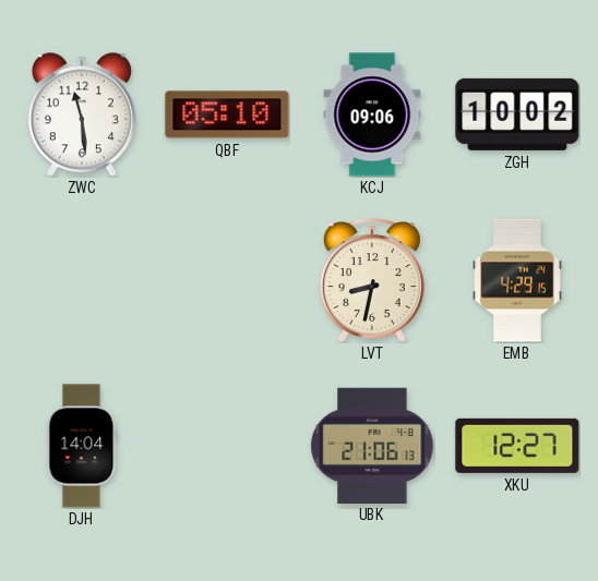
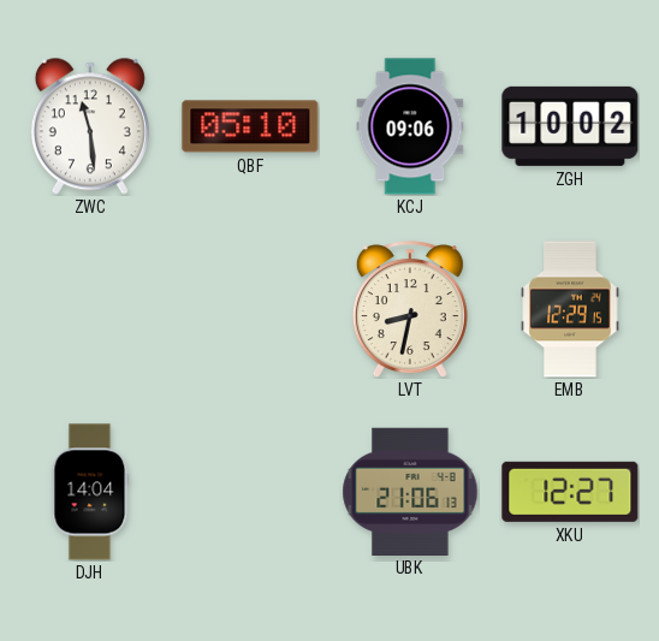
EMB: 4:29 -> 12:29
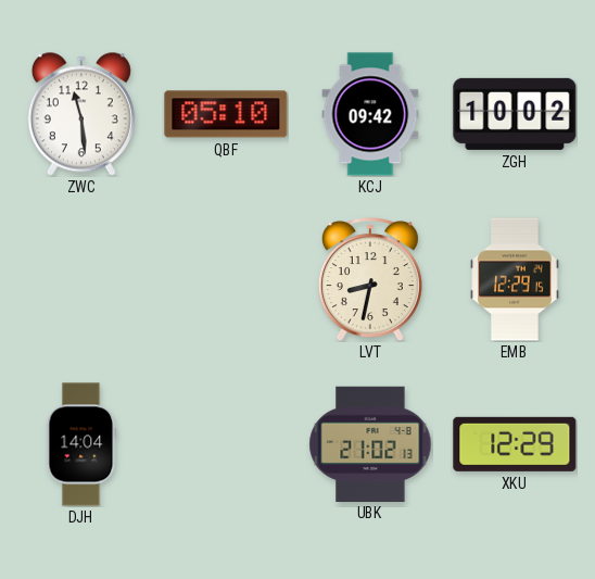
KCJ: 09:06 -> 09:42
UBK: 21:06 -> 21:02
XKU: 12:27 -> 12:29
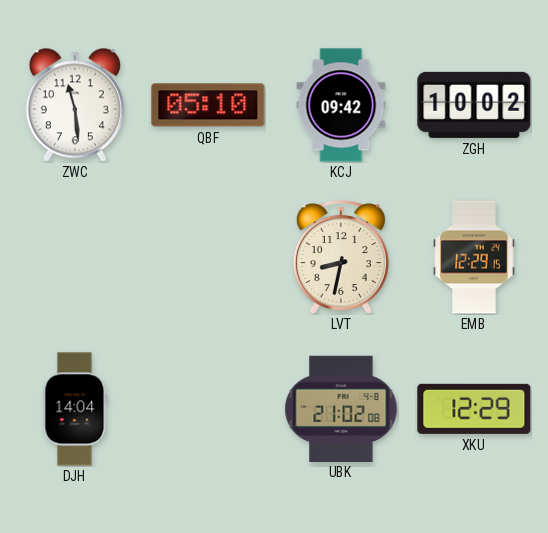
UBK: 21:02:13 -> 21:02:08
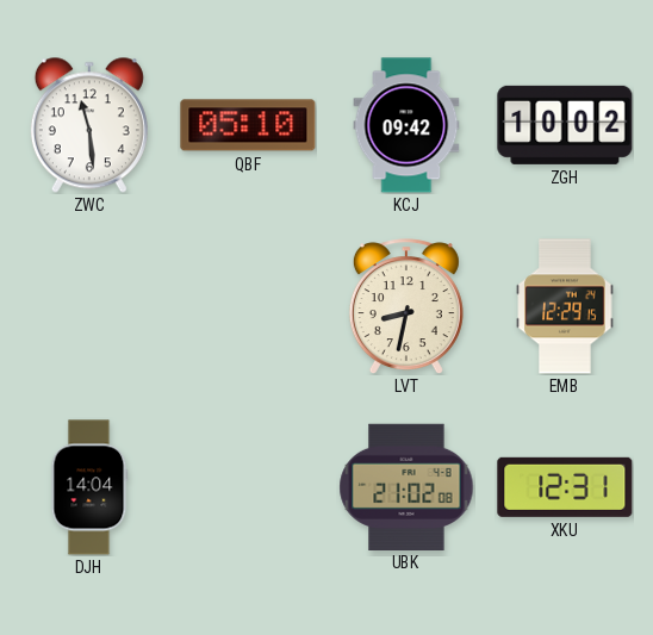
XKU: 12:29 -> 12:31
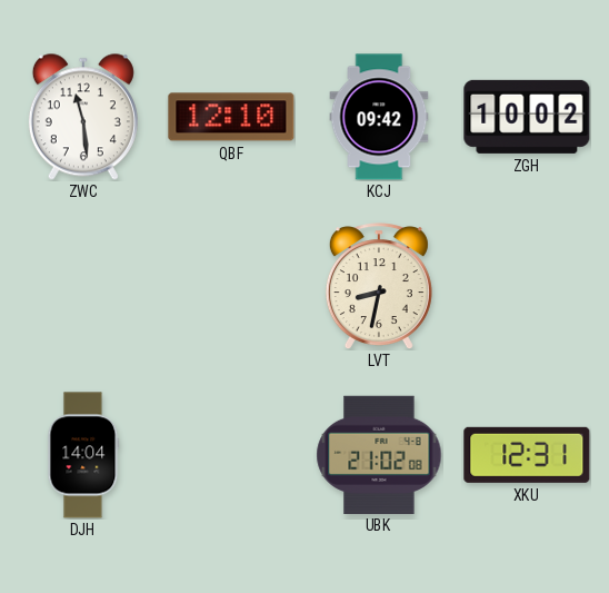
QBF: 05:10 -> 12:10
EMB: 12:29 -> none
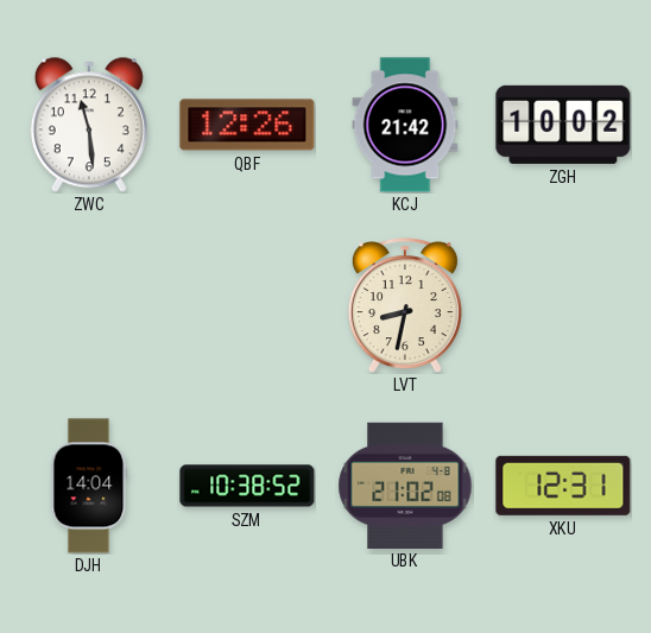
QBF: 12:10 -> 12:26
KCJ: 09:42 -> 21:42
SZM: none -> 10:38
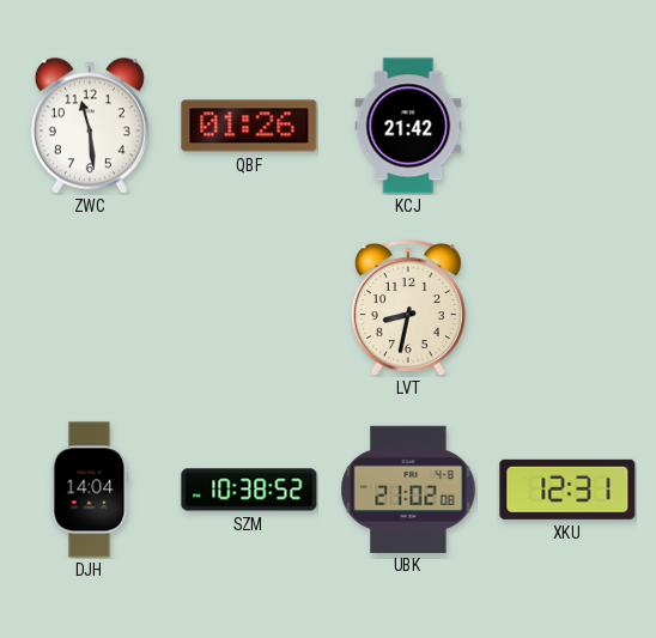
QBF: 12:26 -> 01:26
ZGH: 10:02 -> none
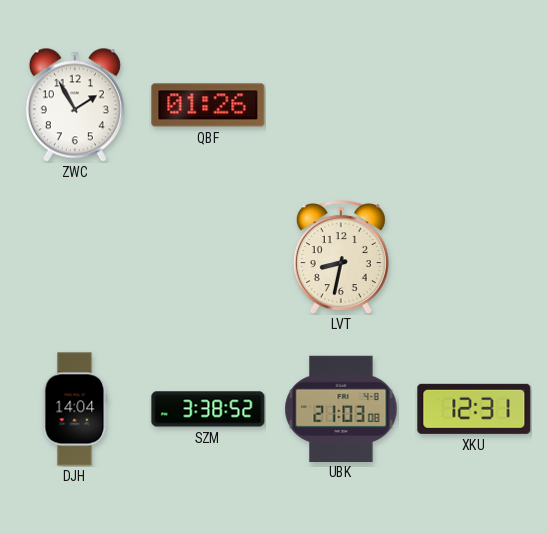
ZWC: 11:29 -> 1:55
KCJ: 21:42 -> none
SZM: 10:38 -> 3:38
UBK: 21:02 -> 21:03
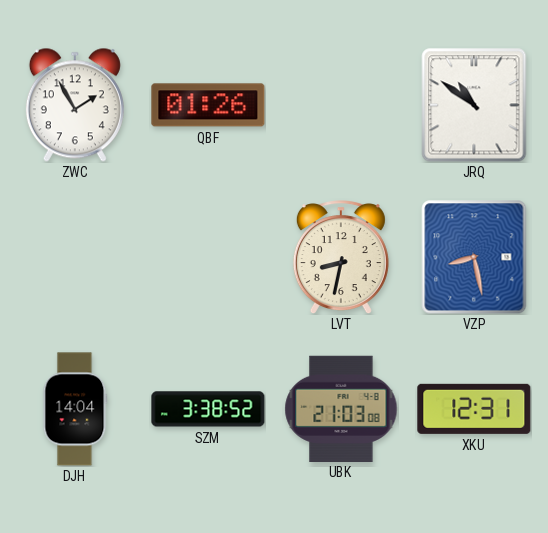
JRQ: none -> 10:51
VZP: none -> 8:28
